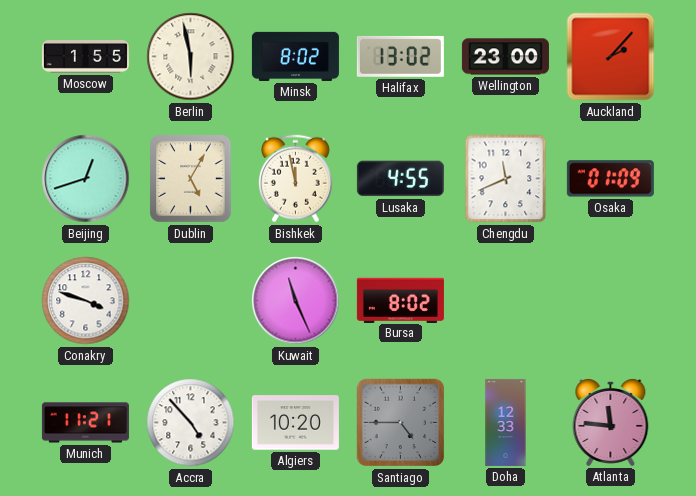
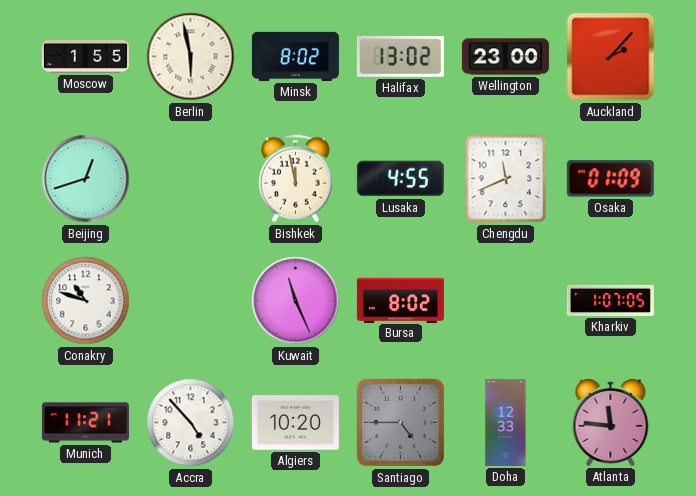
Dublin: 5:05 -> none
Conakry: 3:48 -> 10:48
Kharkiv: none -> 1:07
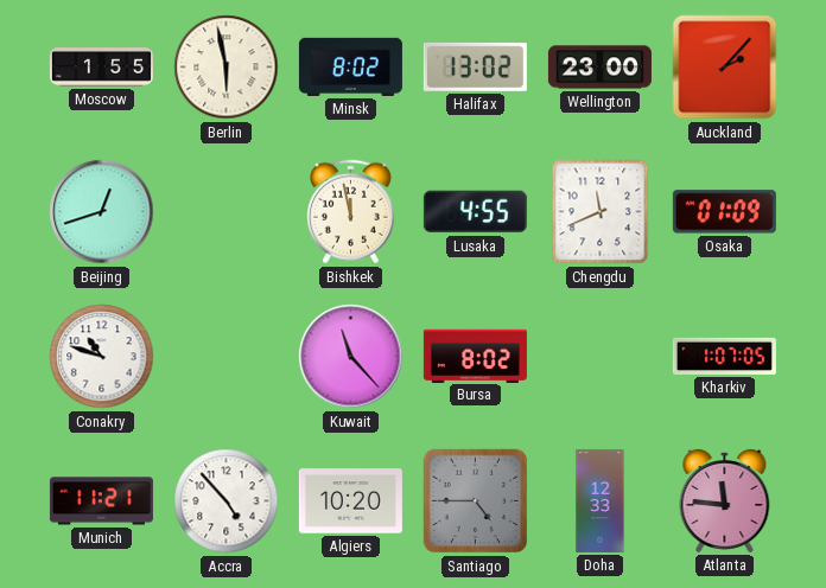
Kuwait: 11:26 -> 11:23
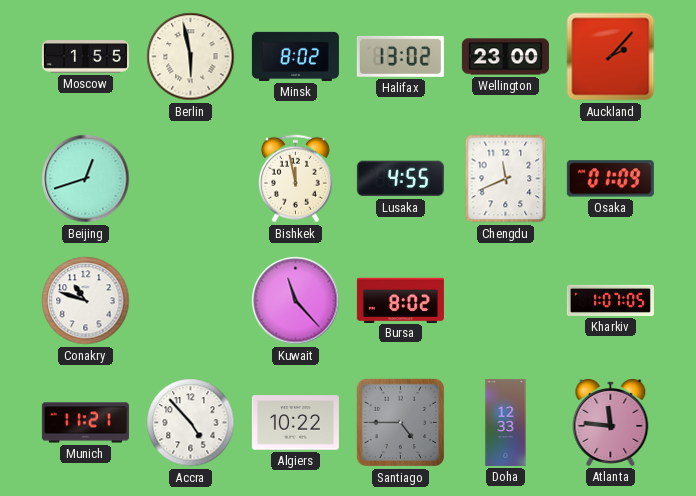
Algiers: 10:20 -> 10:22
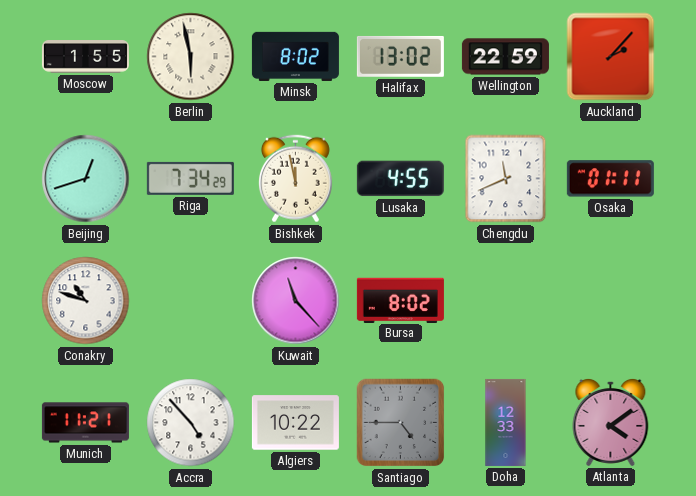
Wellington: 23:00 -> 22:59
Riga: none -> 7:34
Osaka: 01:09 -> 01:11
Kharkiv: 1:07 -> none
Atlanta: 11:46 -> 4:09
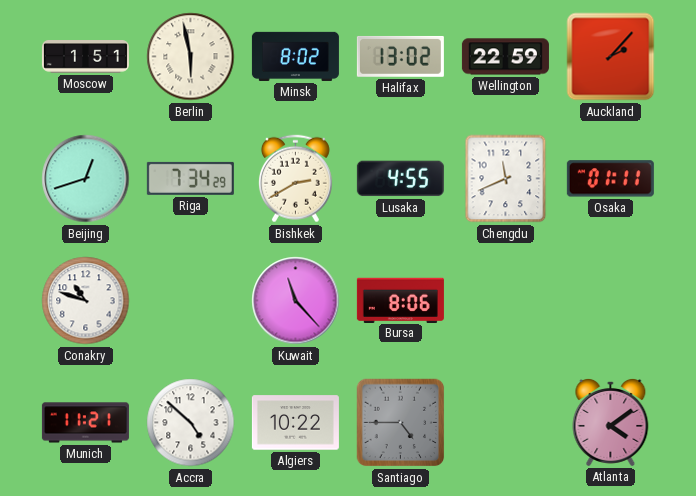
Moscow: 1:55 -> 1:51
Bishkek: 11:58 -> 2:40
Bursa: 8:02 -> 8:06
Accra: 4:53 -> 4:52
Doha: 12:33 -> none
